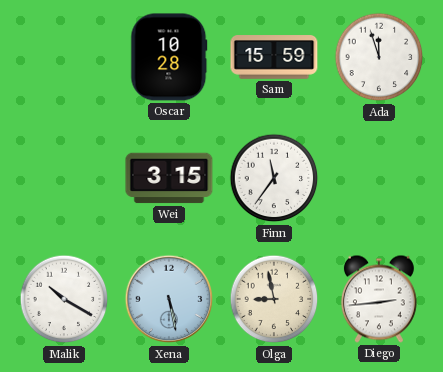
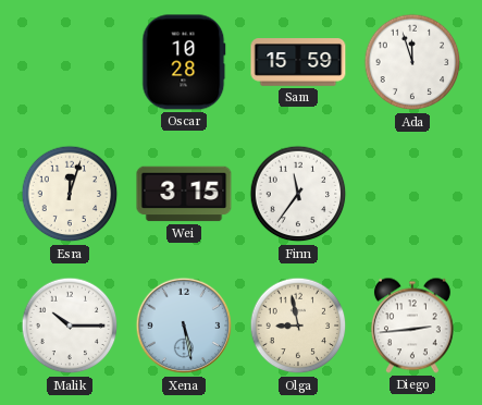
Esra: none -> 12:03
Malik: 10:20 -> 10:15
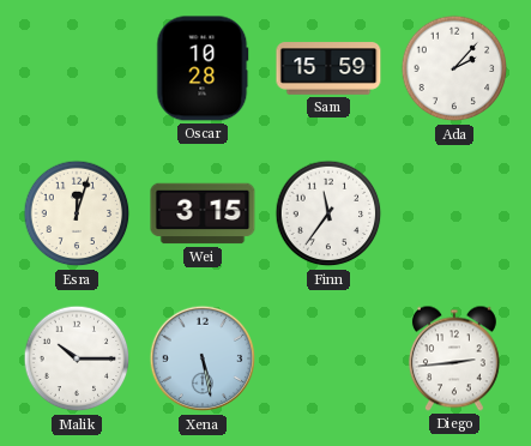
Ada: 11:57 -> 2:07
Olga: 8:58 -> none
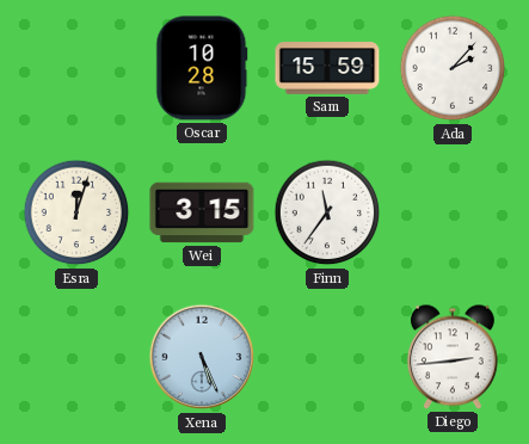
Malik: 10:15 -> none
Xena: 5:28 -> 5:26
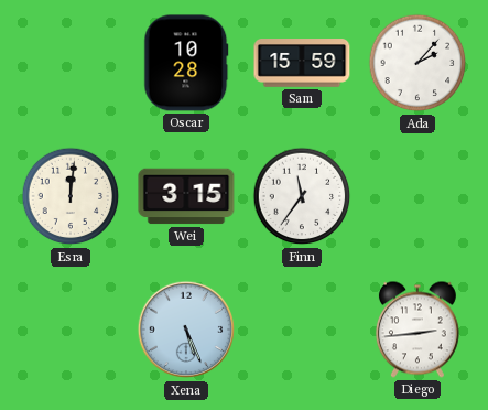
Esra: 12:03 -> 12:01
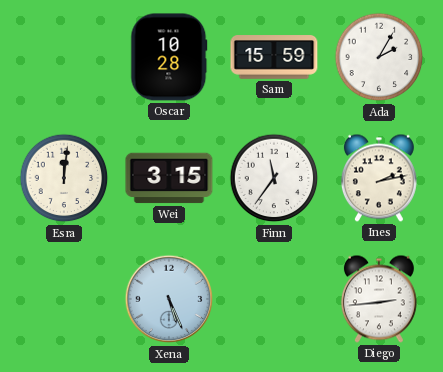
Ada: 2:07 -> 2:05
Ines: none -> 2:13
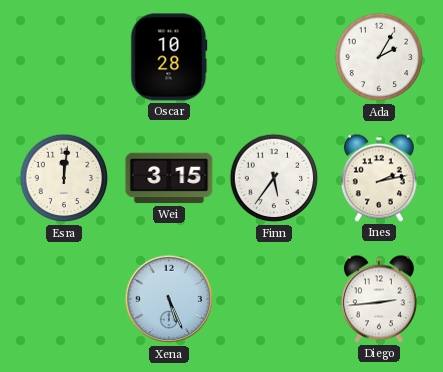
Sam: 15:59 -> none
Finn: 11:36 -> 5:36
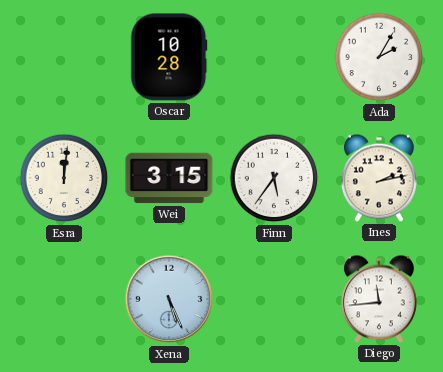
Diego: 2:44 -> 11:44
